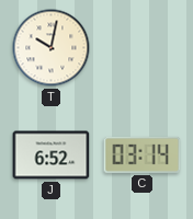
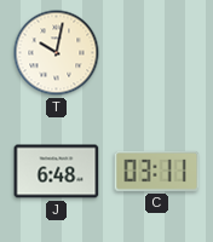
J: 6:52 -> 6:48
C: 03:14 -> 03:11
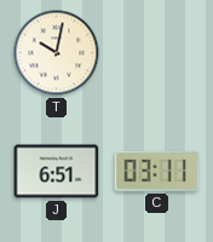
J: 6:48 -> 6:51
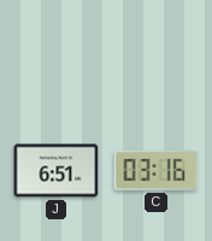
T: 10:02 -> none
C: 03:11 -> 03:16
